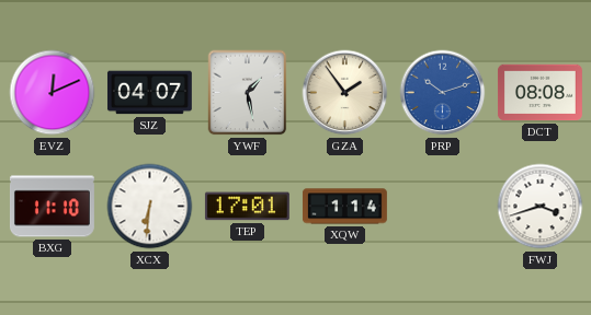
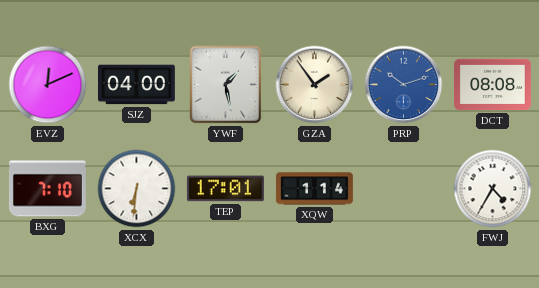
SJZ: 04:07 -> 04:00
BXG: 11:10 -> 7:10
FWJ: 3:42 -> 4:35
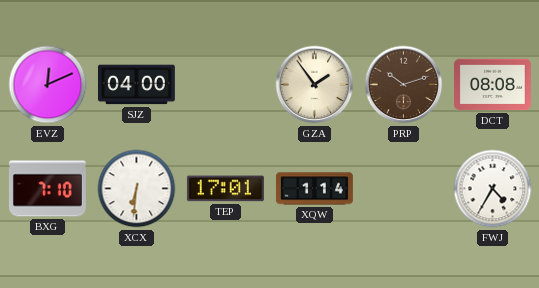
YWF: 1:28 -> none
PRP dial: blue -> brown
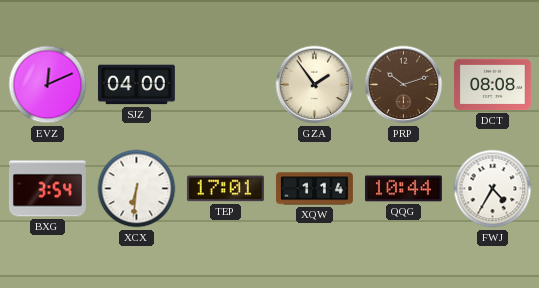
BXG: 7:10 -> 3:54
QQG: none -> 10:44
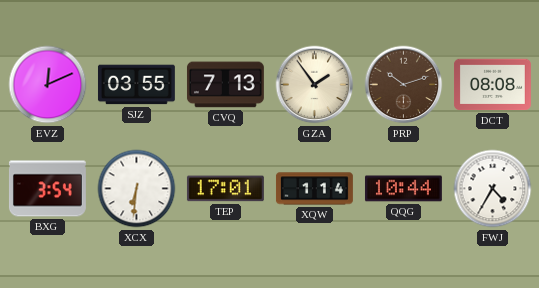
SJZ: 04:00 -> 03:55
CVQ: none -> 7:13
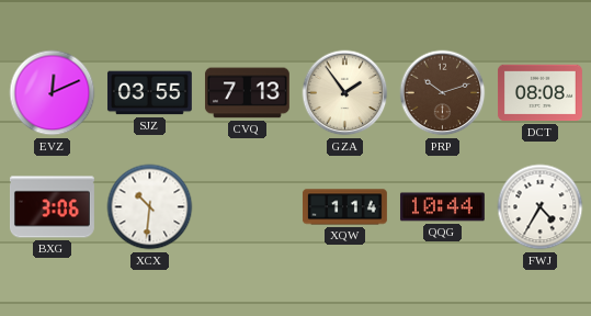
BXG: 3:54 -> 3:06
XCX: 6:31 -> 10:31
TEP: 17:01 -> none
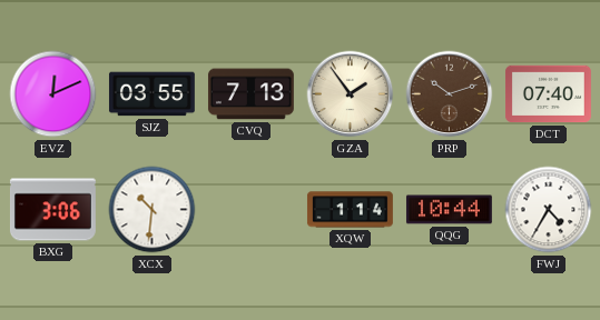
DCT: 08:08 -> 07:40
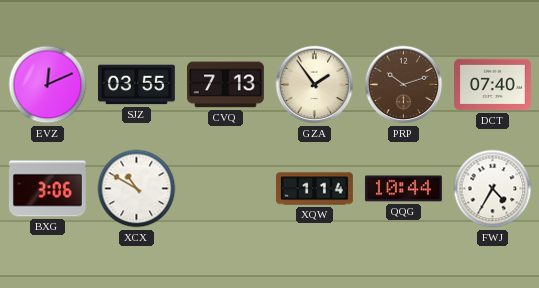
XCX: 10:31 -> 10:50
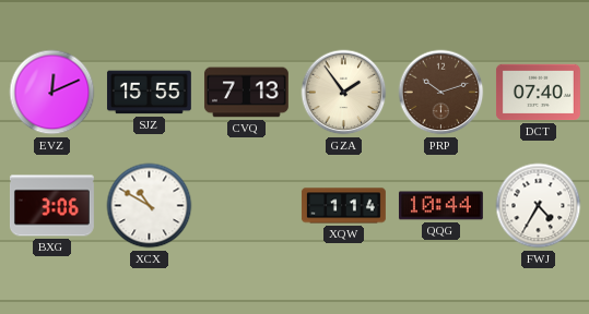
SJZ: 03:55 -> 15:55
